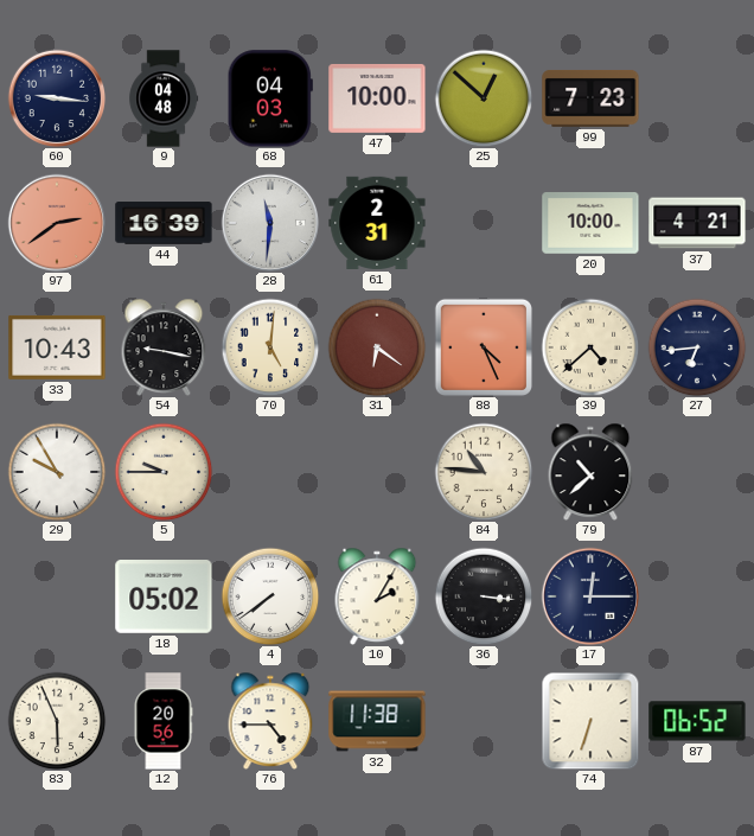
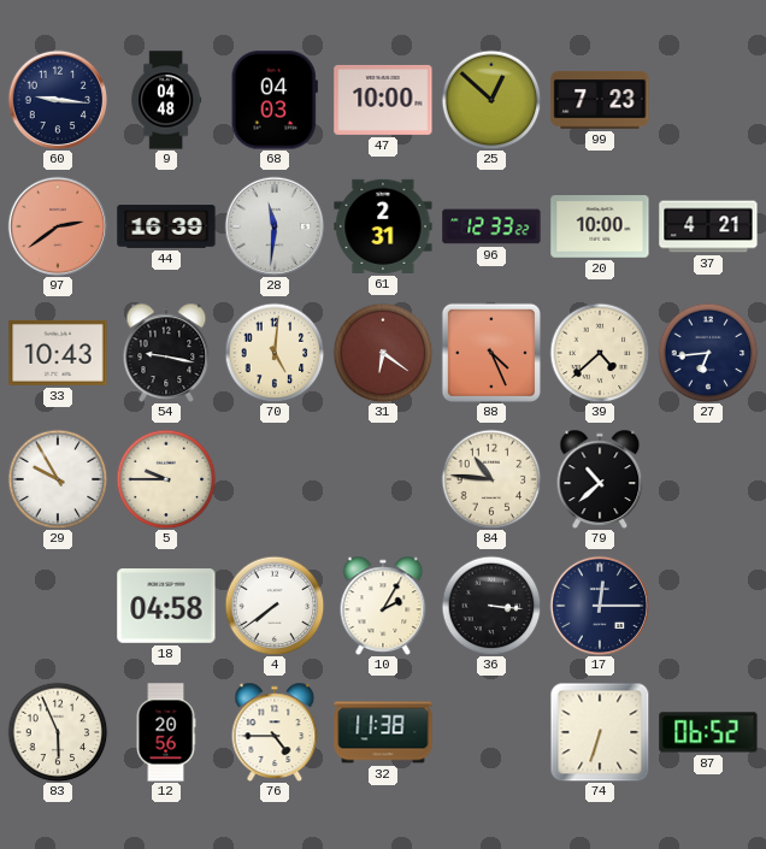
96: none -> 12:33
18: 05:02 -> 04:58
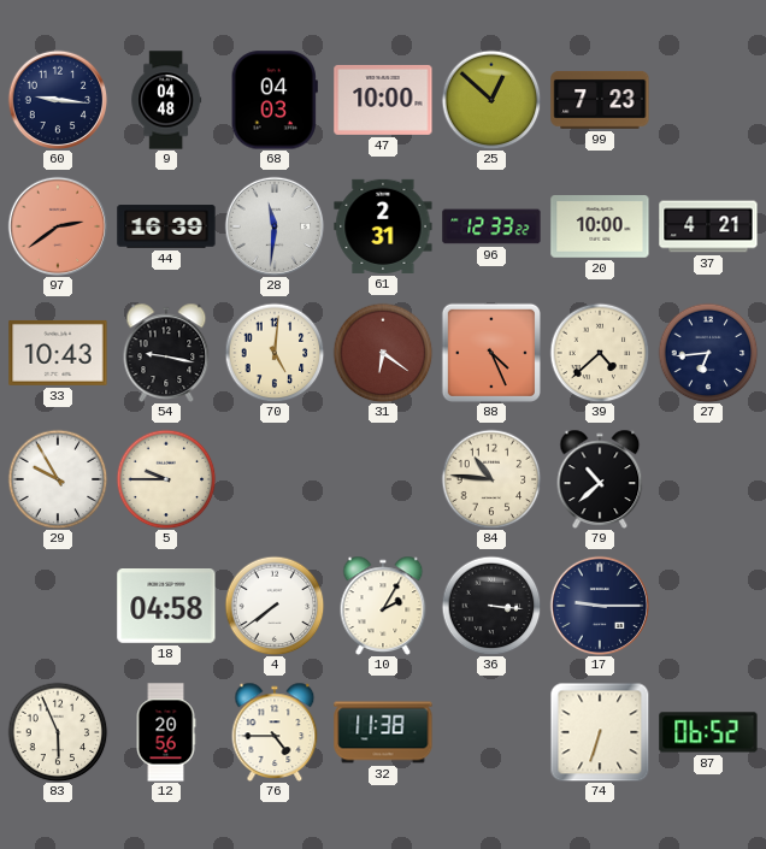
17: 12:15 -> 9:15
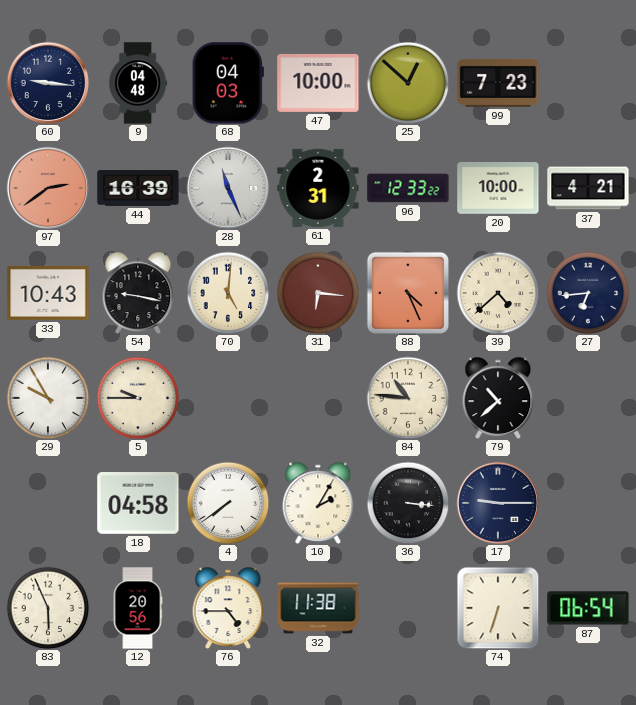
28: 11:31 -> 11:26
31: 6:21 -> 6:16
87: 06:52 -> 06:54
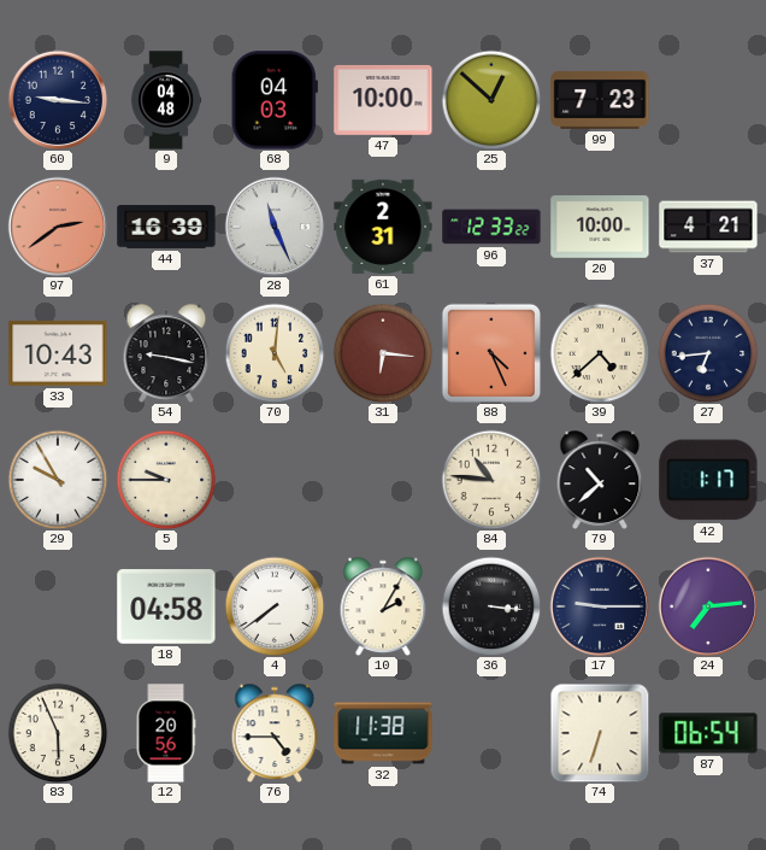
42: none -> 1:17
24: none -> 7:14
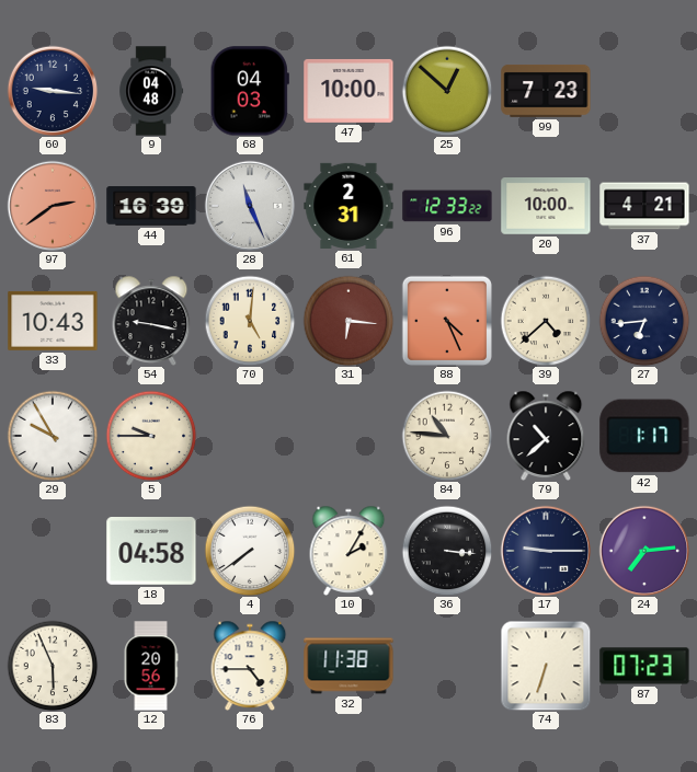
87: 06:54 -> 07:23
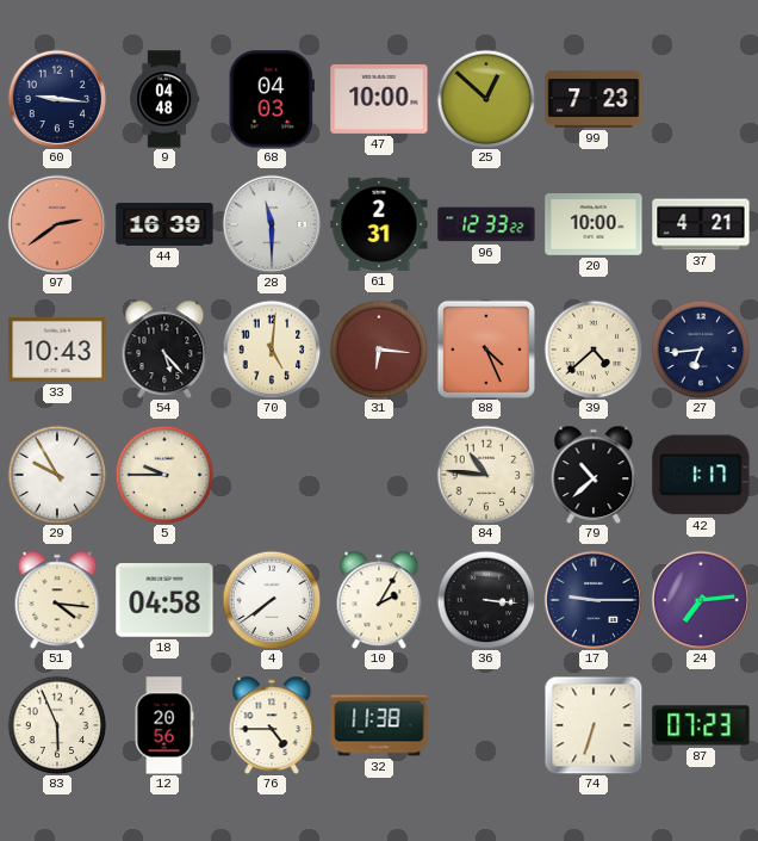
28: 11:26 -> 11:30
54: 9:17 -> 5:23
51: none -> 4:16
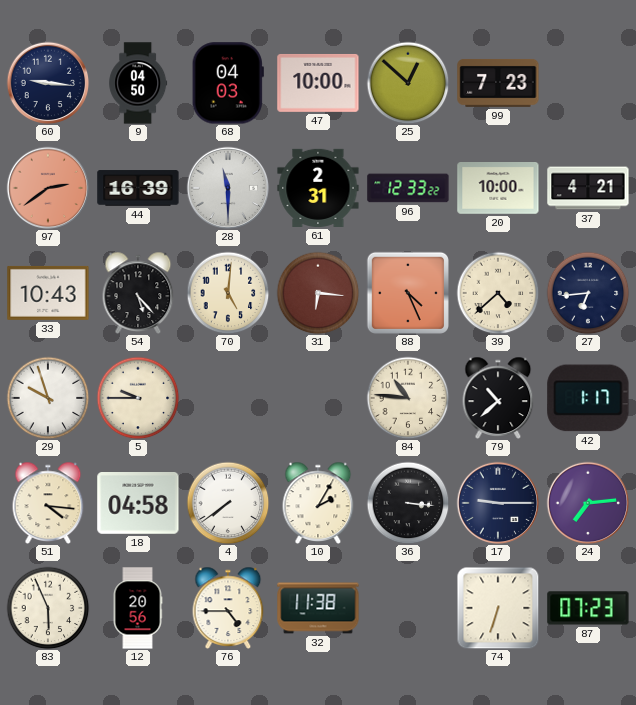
9: 04:48 -> 04:50
29: 9:55 -> 9:57
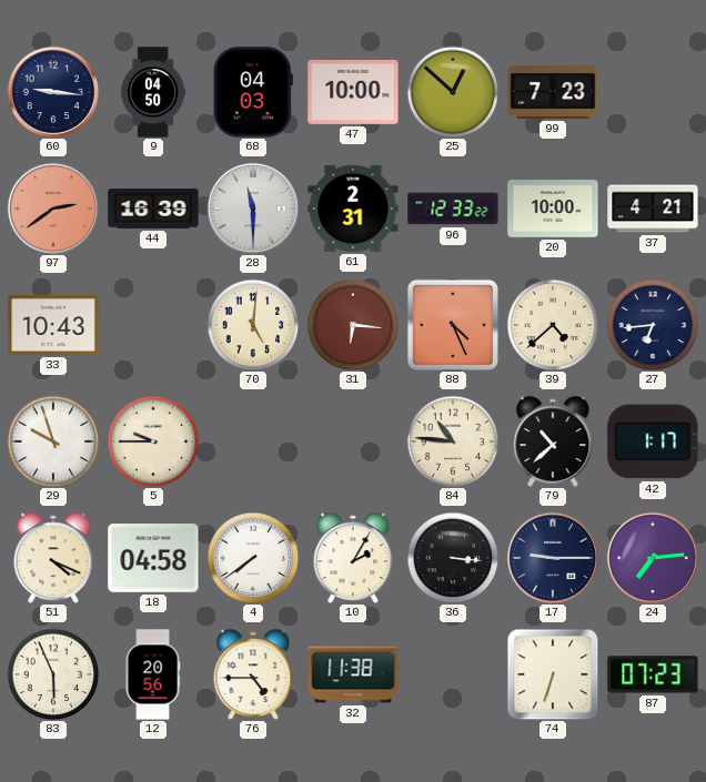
54: 5:23 -> none
51: 4:16 -> 4:19
